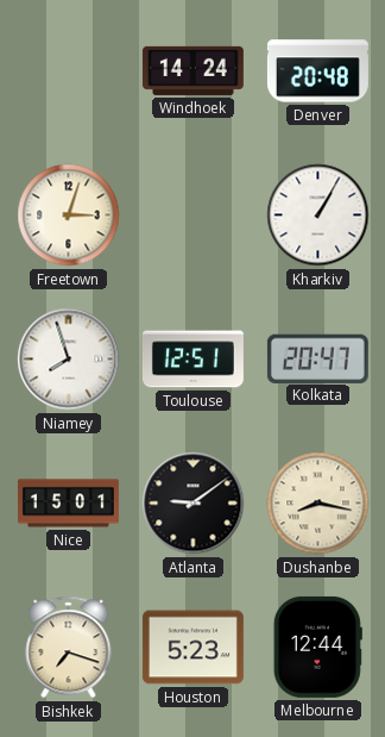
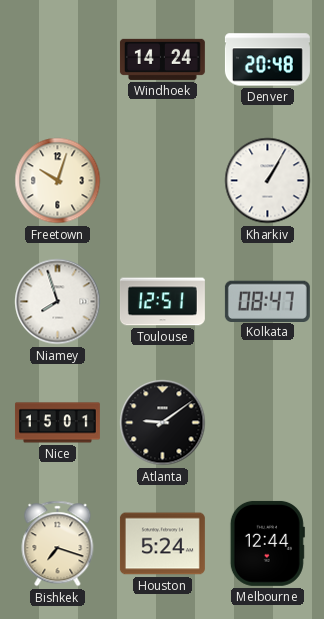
Freetown: 3:03 -> 10:03
Kolkata: 20:47 -> 08:47
Dushanbe: 8:17 -> none
Houston: 5:23 -> 5:24
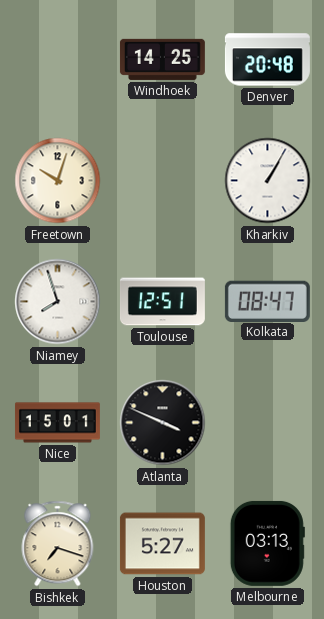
Windhoek: 14:24 -> 14:25
Atlanta: 9:09 -> 3:49
Houston: 5:24 -> 5:27
Melbourne: 12:44 -> 03:13
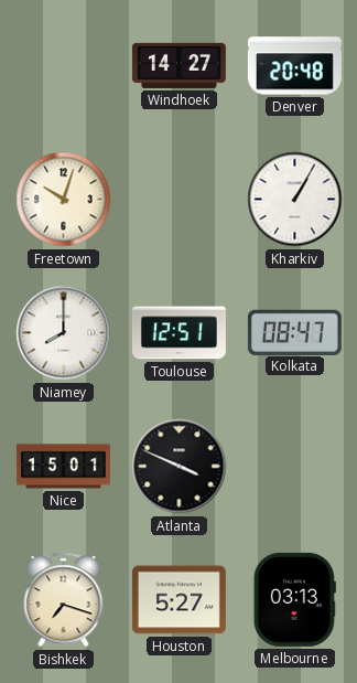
Windhoek: 14:25 -> 14:27
Niamey: 7:57 -> 8:00
